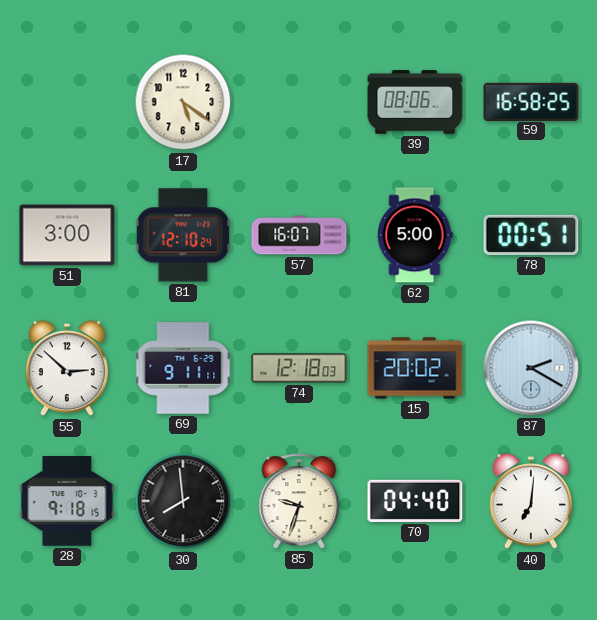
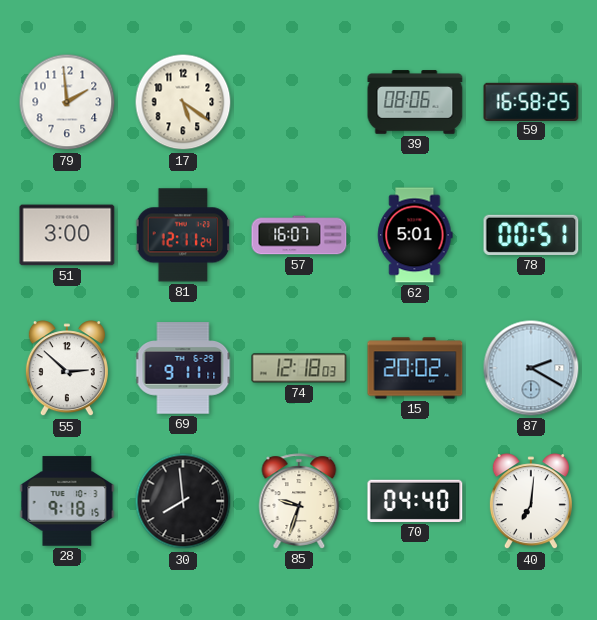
79: none -> 1:59
81: 12:10 -> 12:11
62: 5:00 -> 5:01
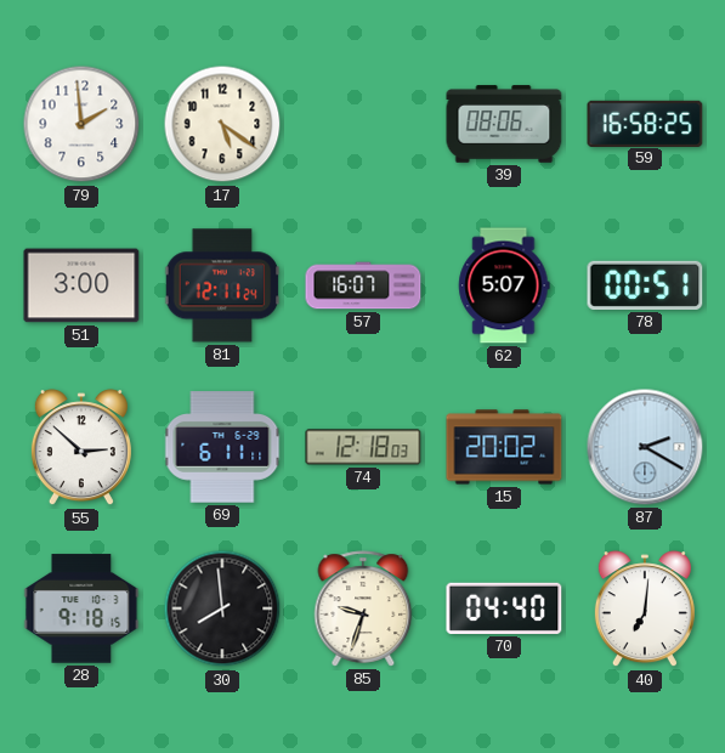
62: 5:01 -> 5:07
69: 9:11 -> 6:11
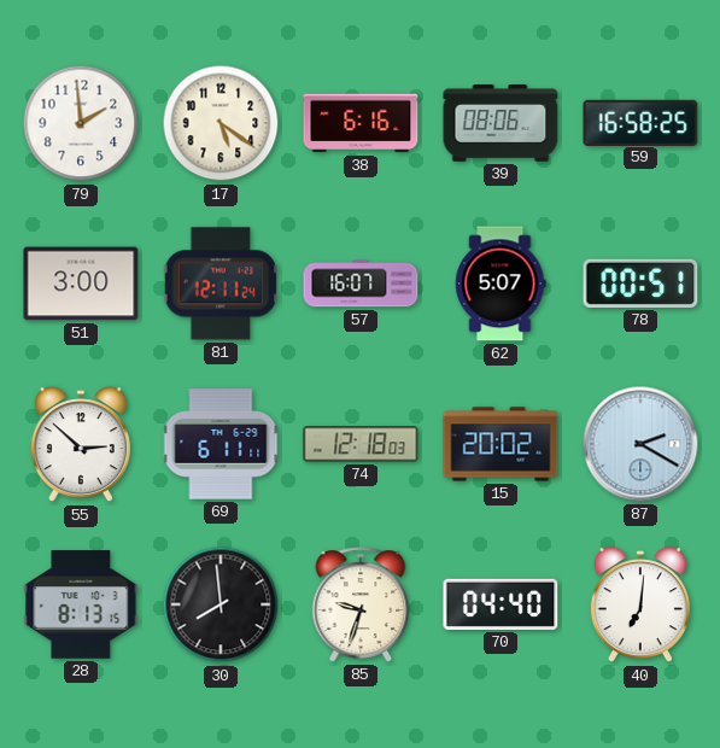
38: none -> 6:16
28: 9:18 -> 8:13
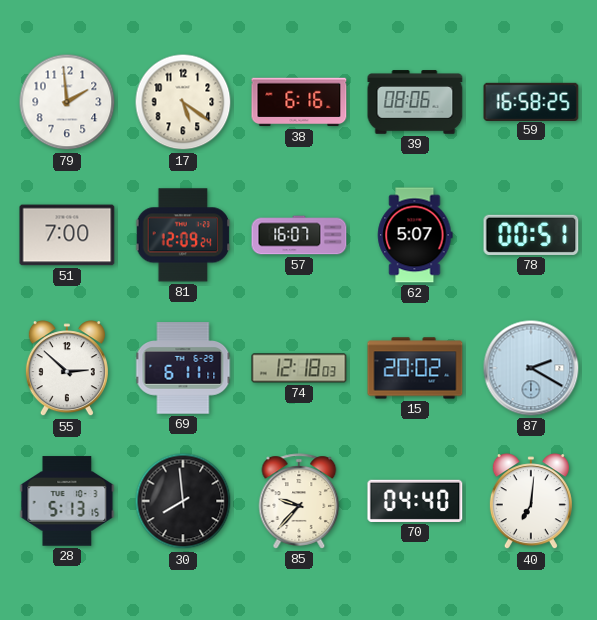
51: 3:00 -> 7:00
81: 12:11 -> 12:09
28: 8:13 -> 5:13
85: 9:33 -> 9:37
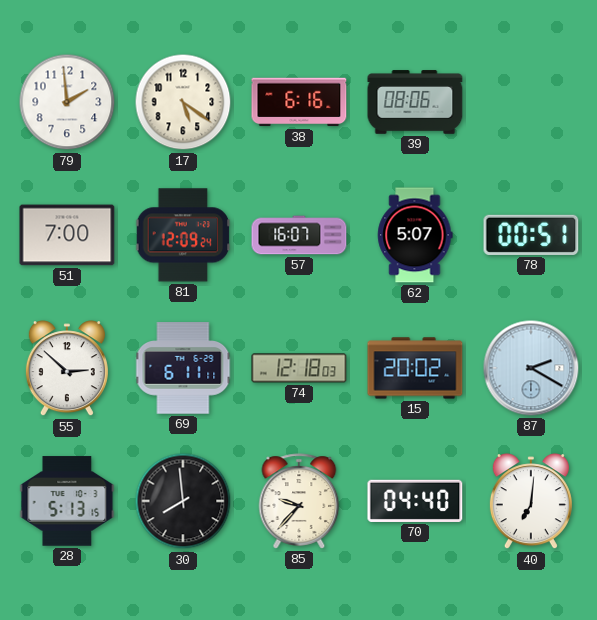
59: 16:58 -> none
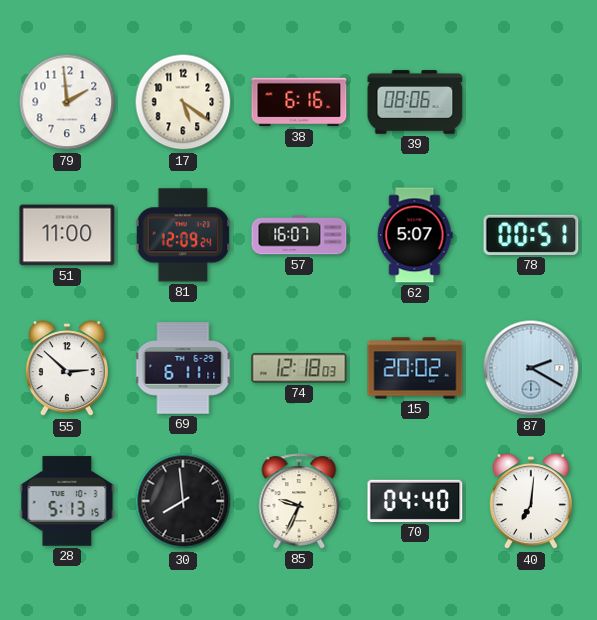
51: 7:00 -> 11:00
85: 9:37 -> 9:34
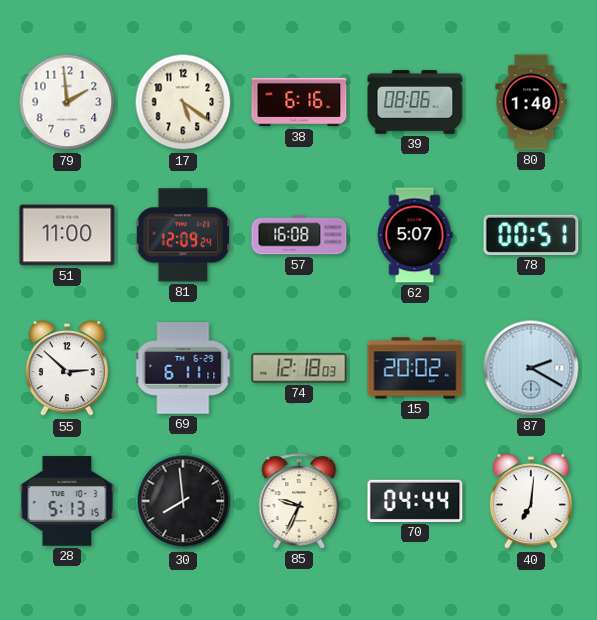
80: none -> 1:40
57: 16:07 -> 16:08
70: 04:40 -> 04:44
